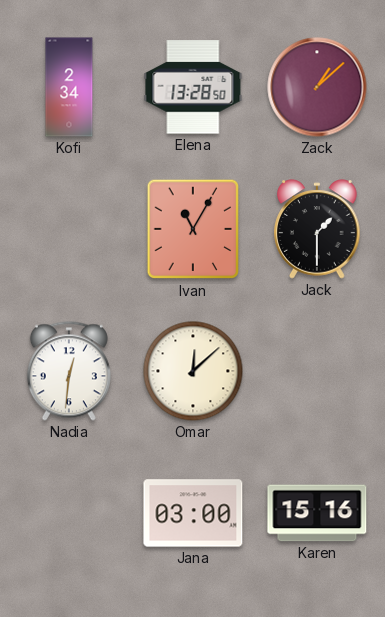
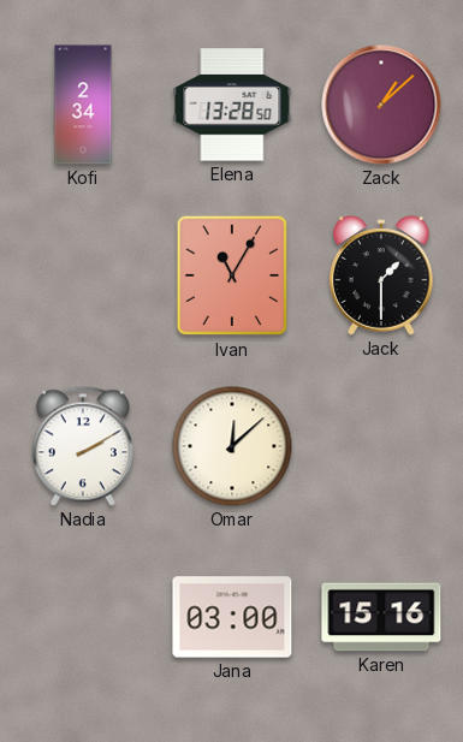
Nadia: 12:31 -> 2:10
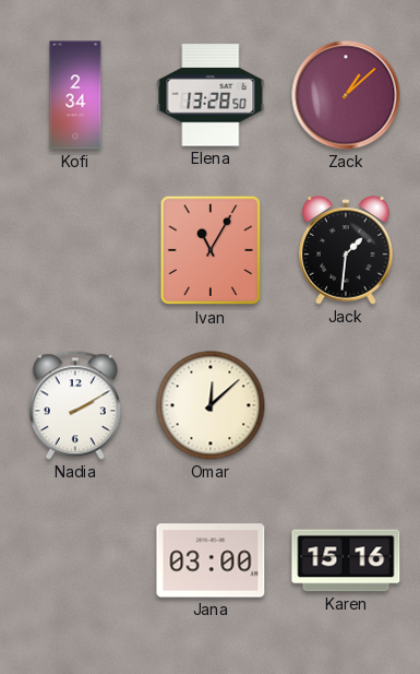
Jack: 1:30 -> 1:31
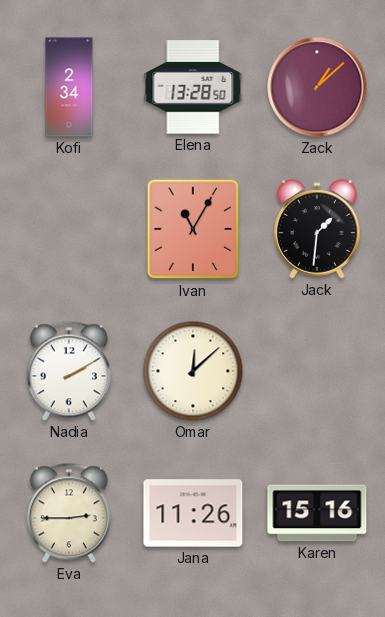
Eva: none -> 2:45
Jana: 03:00 -> 11:26
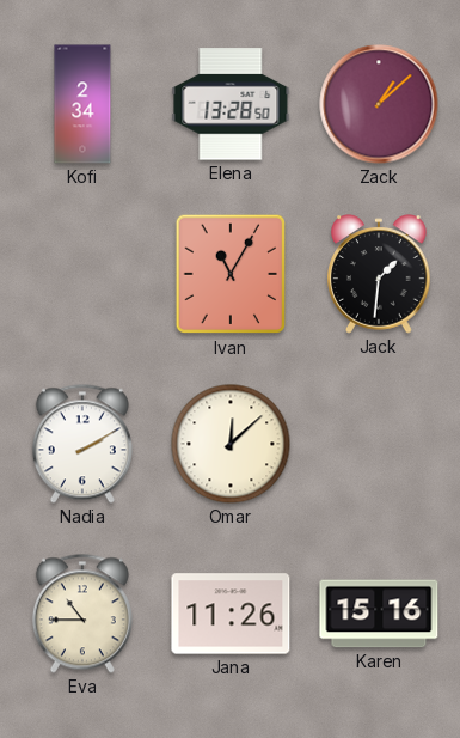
Eva: 2:45 -> 10:45
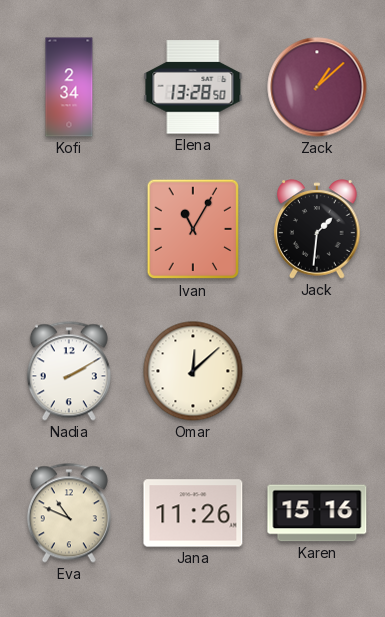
Eva: 10:45 -> 10:49
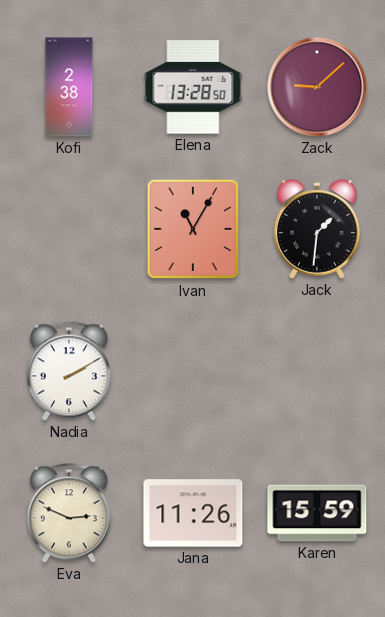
Kofi: 2:34 -> 2:38
Zack: 1:08 -> 9:08
Omar: 12:08 -> none
Eva: 10:49 -> 2:49
Karen: 15:16 -> 15:59
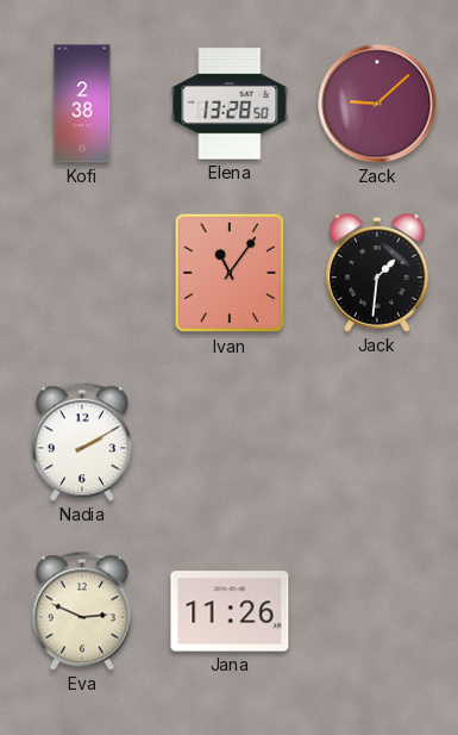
Ivan: 11:05 -> 11:06
Karen: 15:59 -> none
